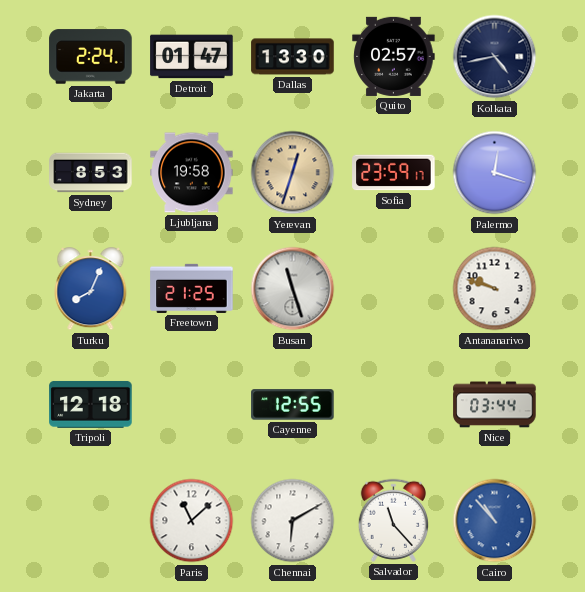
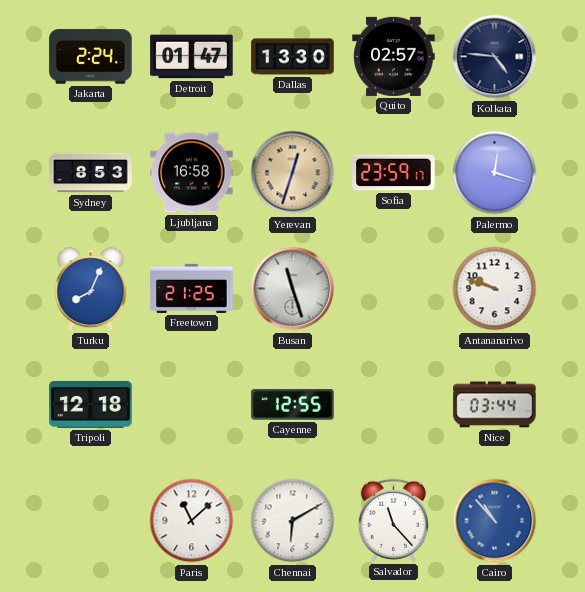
Kolkata: 4:43 -> 4:46
Ljubljana: 19:58 -> 16:58
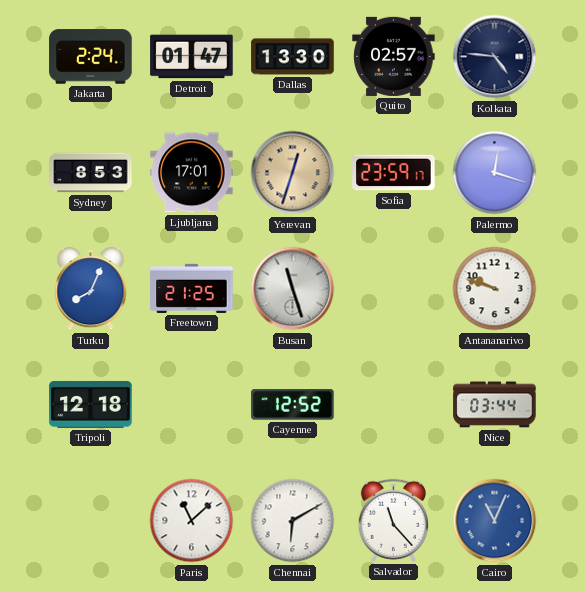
Ljubljana: 16:58 -> 17:01
Cayenne: 12:55 -> 12:52
Cairo: 10:53 -> 11:04
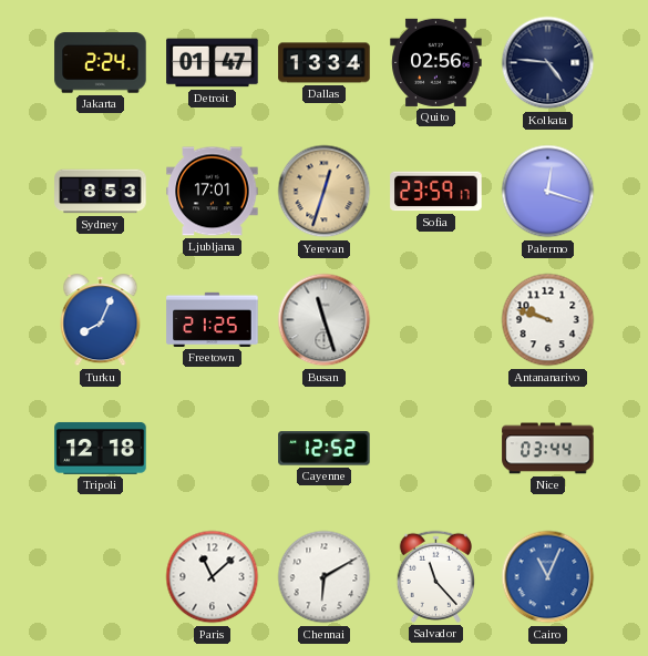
Dallas: 13:30 -> 13:34
Quito: 02:57 -> 02:56
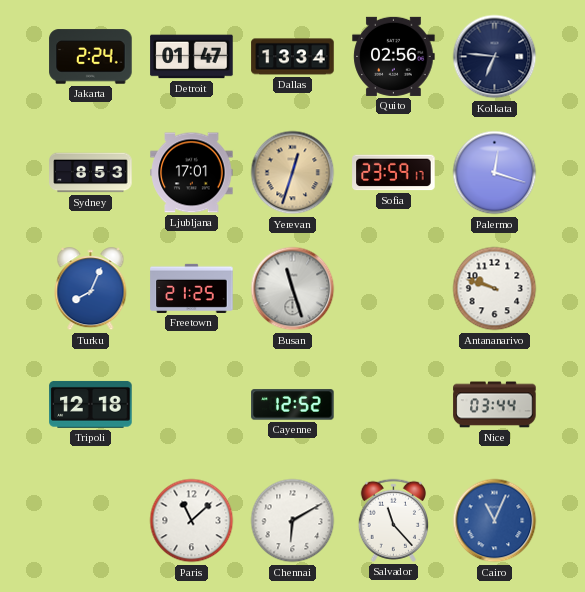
Kolkata: 4:46 -> 6:46
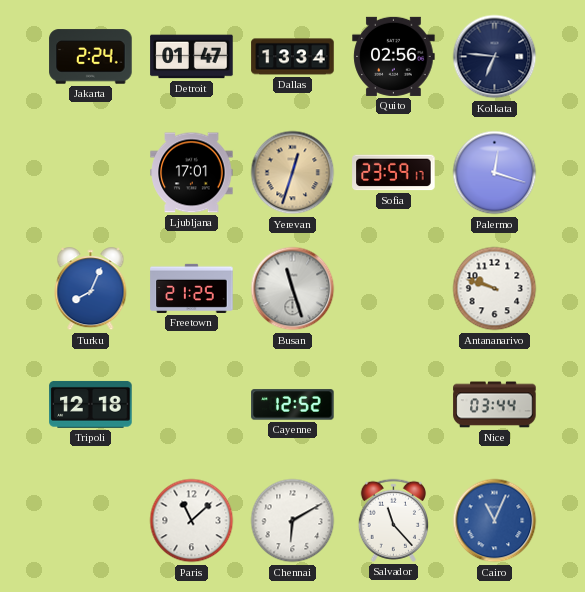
Sydney: 8:53 -> none
